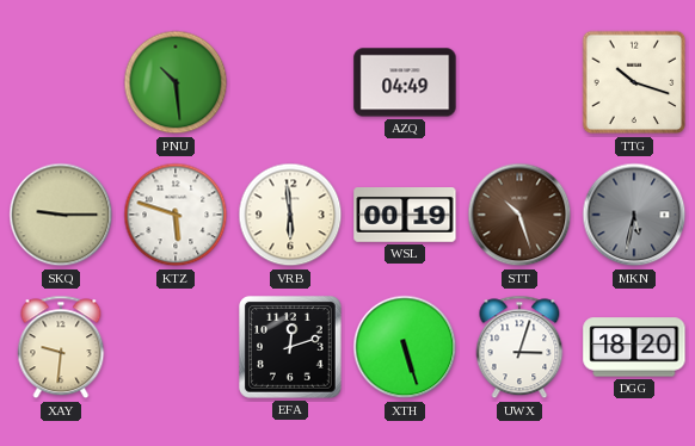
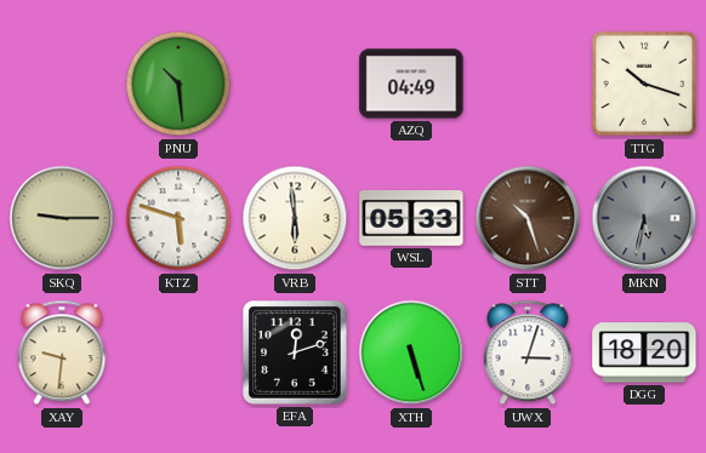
WSL: 00:19 -> 05:33
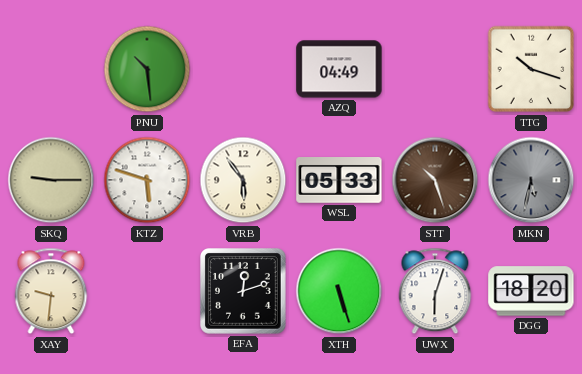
VRB: 5:59 -> 5:54
UWX: 3:03 -> 6:03
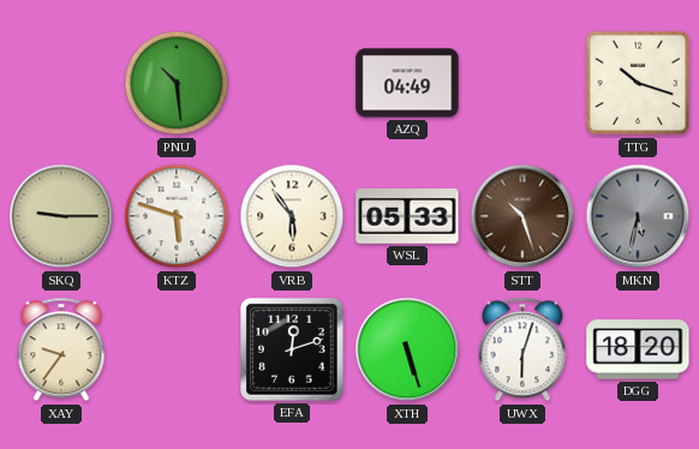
XAY: 9:31 -> 9:36
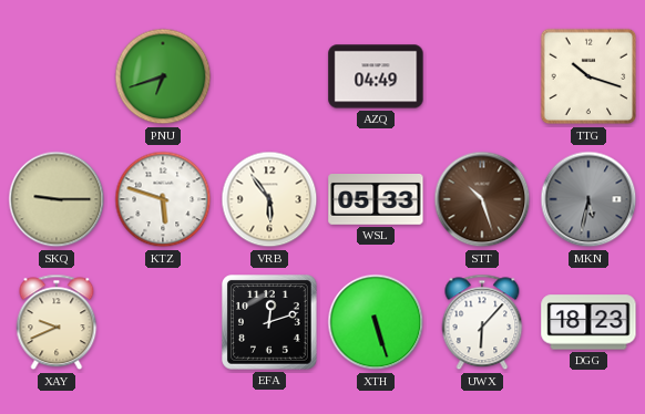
PNU: 10:29 -> 6:42
XAY: 9:36 -> 9:41
UWX: 6:03 -> 6:07
DGG: 18:20 -> 18:23
